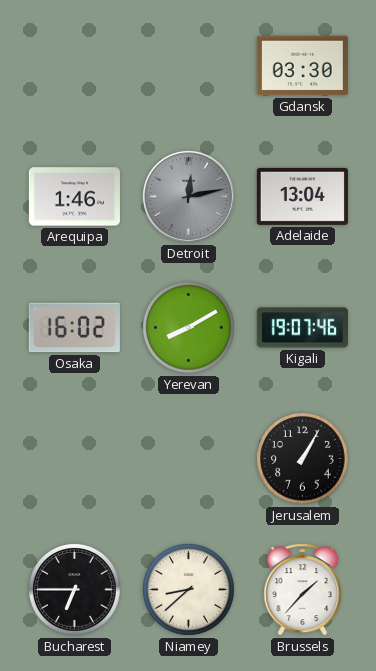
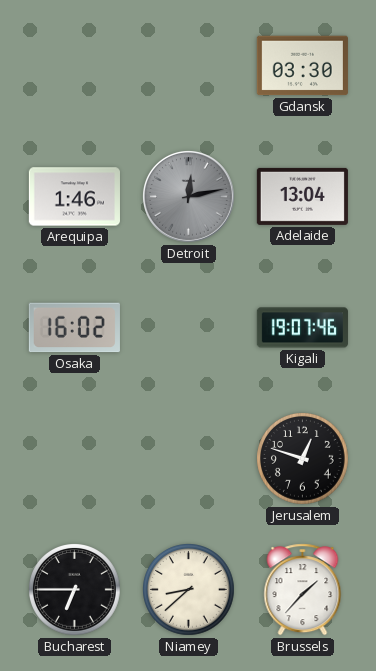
Yerevan: 8:10 -> none
Jerusalem: 1:05 -> 12:48
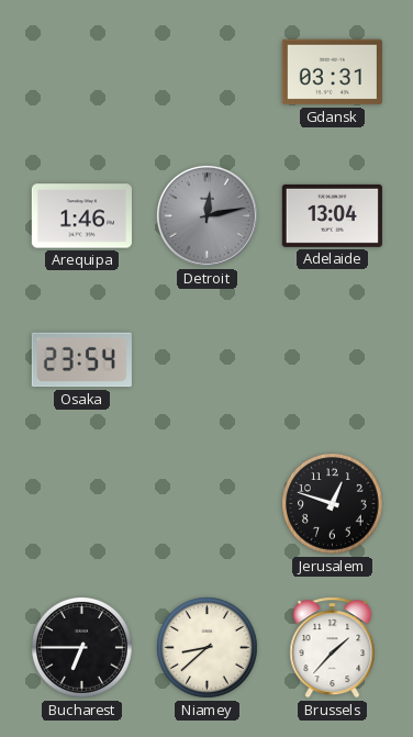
Gdansk: 03:30 -> 03:31
Osaka: 16:02 -> 23:54
Kigali: 19:07 -> none
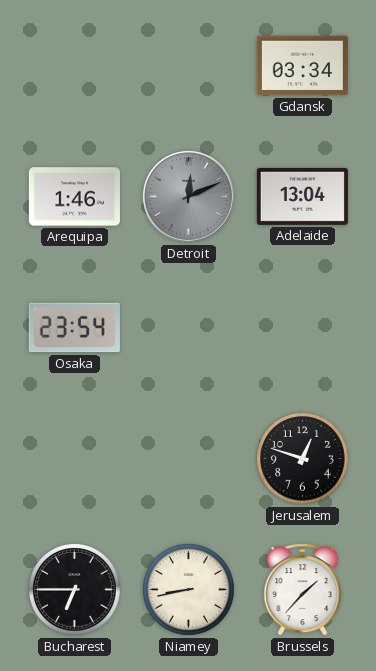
Gdansk: 03:31 -> 03:34
Detroit: 12:13 -> 12:11
Niamey: 8:38 -> 8:43
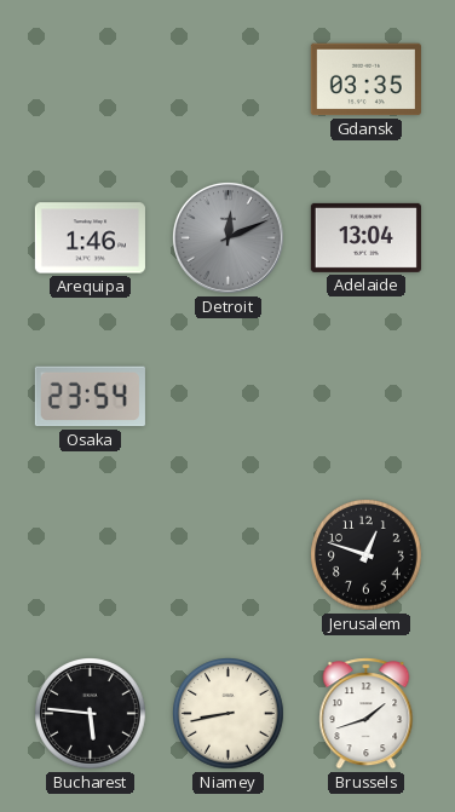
Gdansk: 03:34 -> 03:35
Bucharest: 6:45 -> 5:46
Brussels: 1:37 -> 1:42
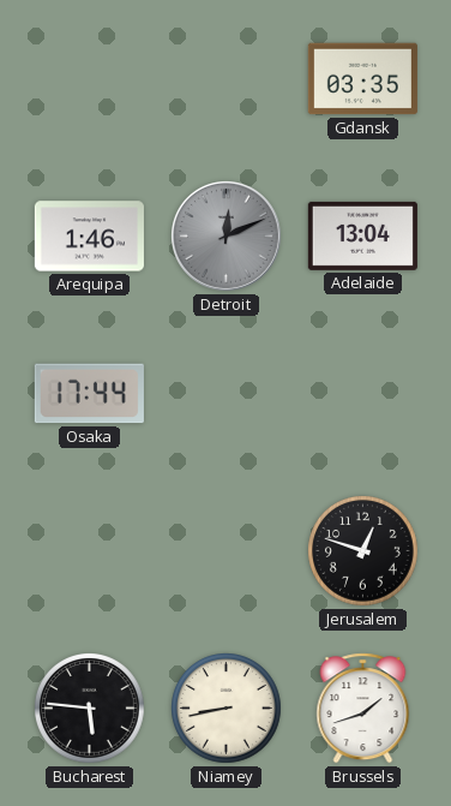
Osaka: 23:54 -> 17:44
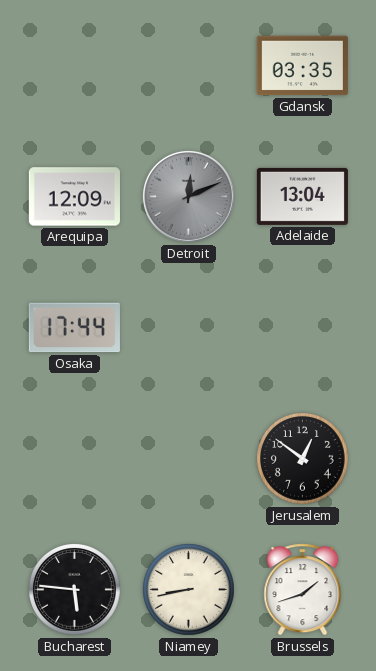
Arequipa: 1:46 -> 12:09
Jerusalem: 12:48 -> 12:51
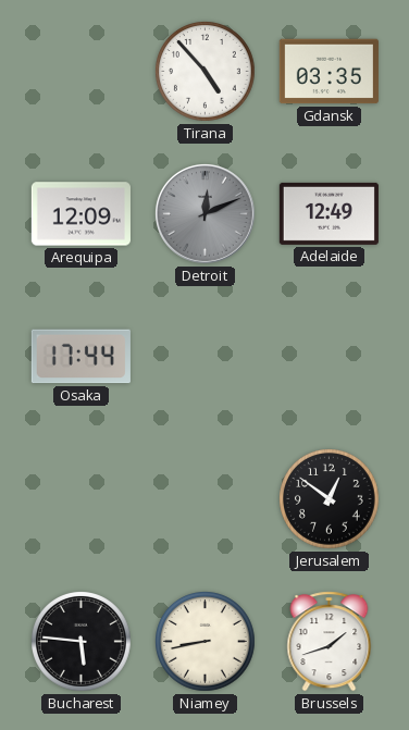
Tirana: none -> 4:53
Adelaide: 13:04 -> 12:49
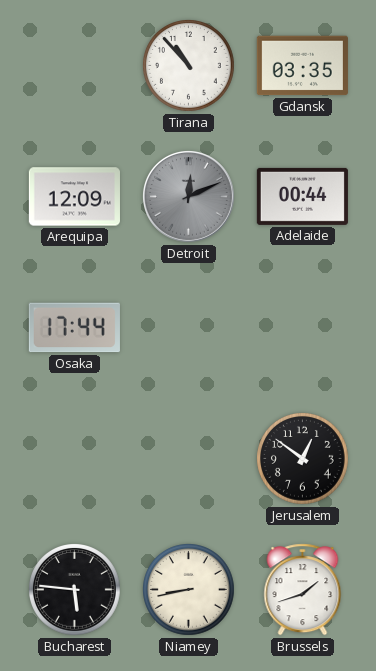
Tirana: 4:53 -> 10:53
Adelaide: 12:49 -> 00:44
